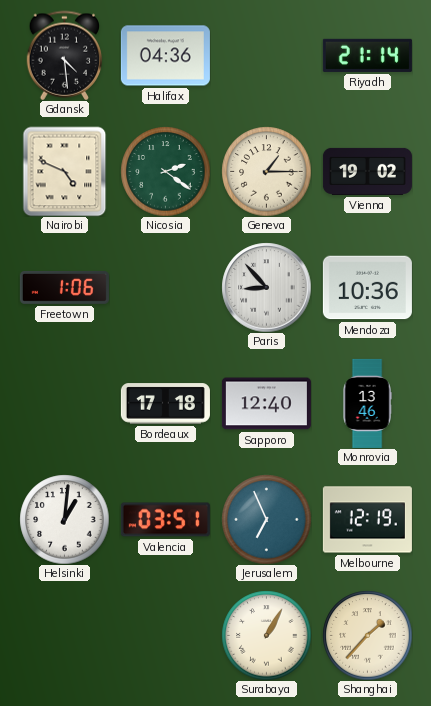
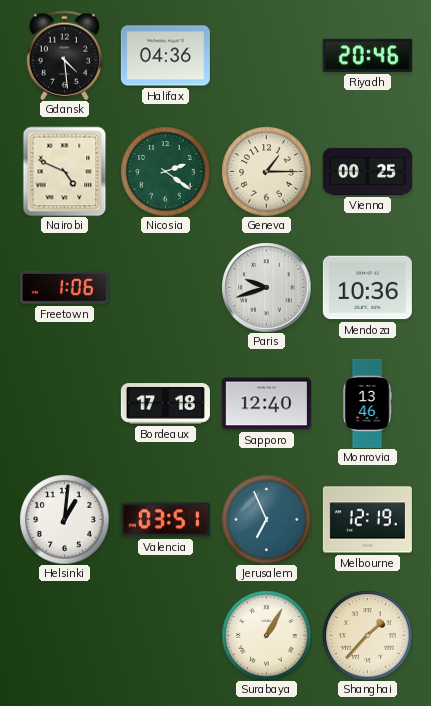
Riyadh: 21:14 -> 20:46
Vienna: 19:02 -> 00:25
Paris: 8:53 -> 9:42
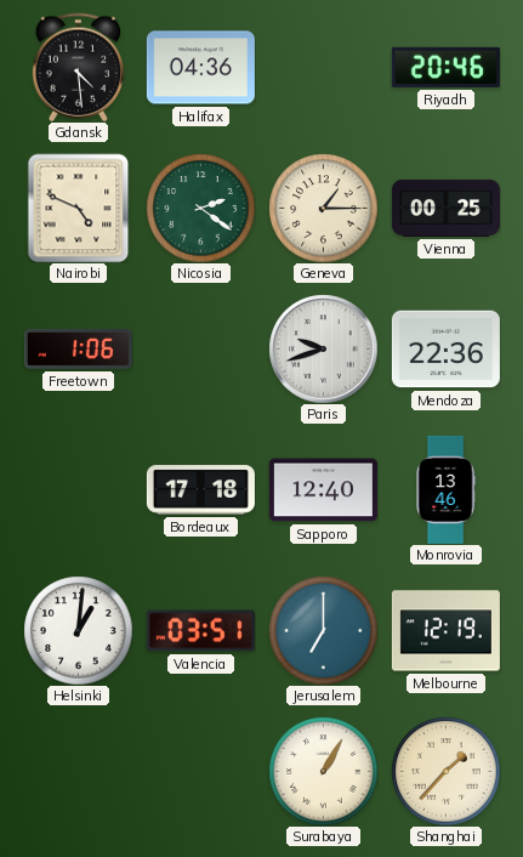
Mendoza: 10:36 -> 22:36
Jerusalem: 6:56 -> 7:00
